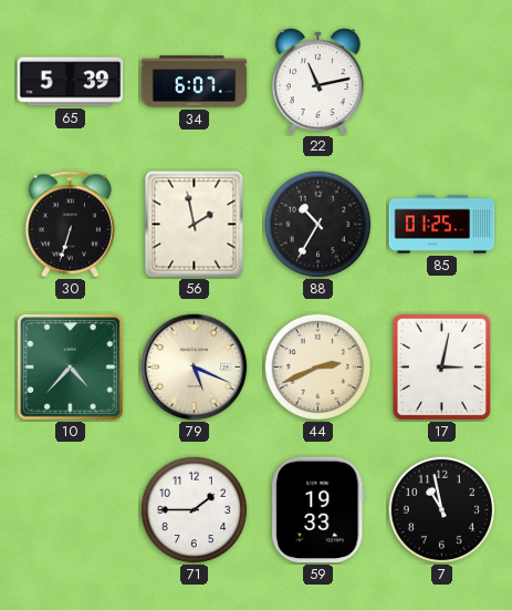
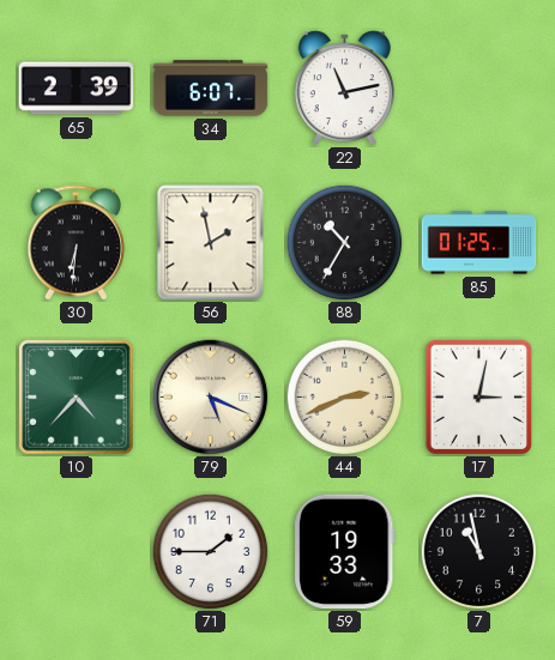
65: 5:39 -> 2:39
30: 6:33 -> 6:31
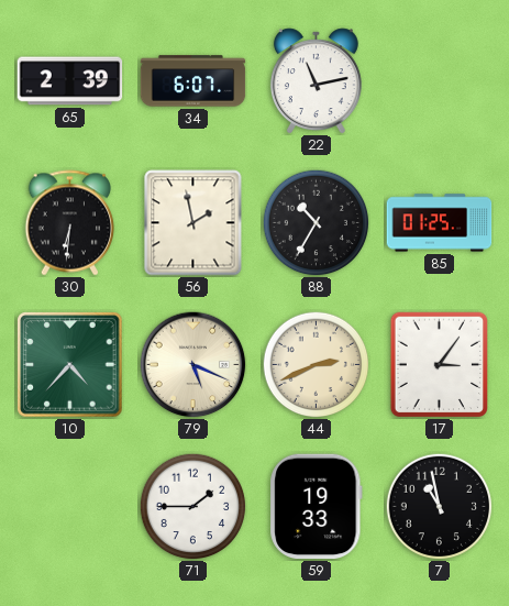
17: 3:02 -> 3:06
